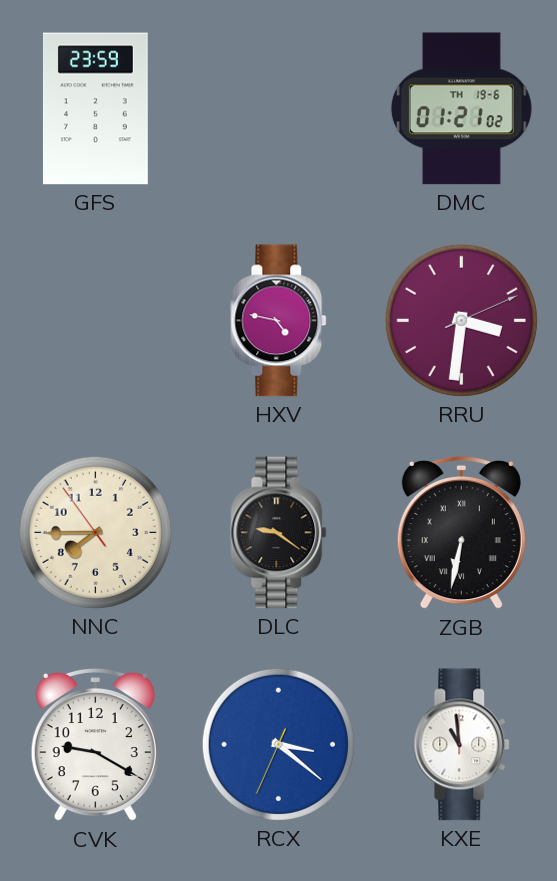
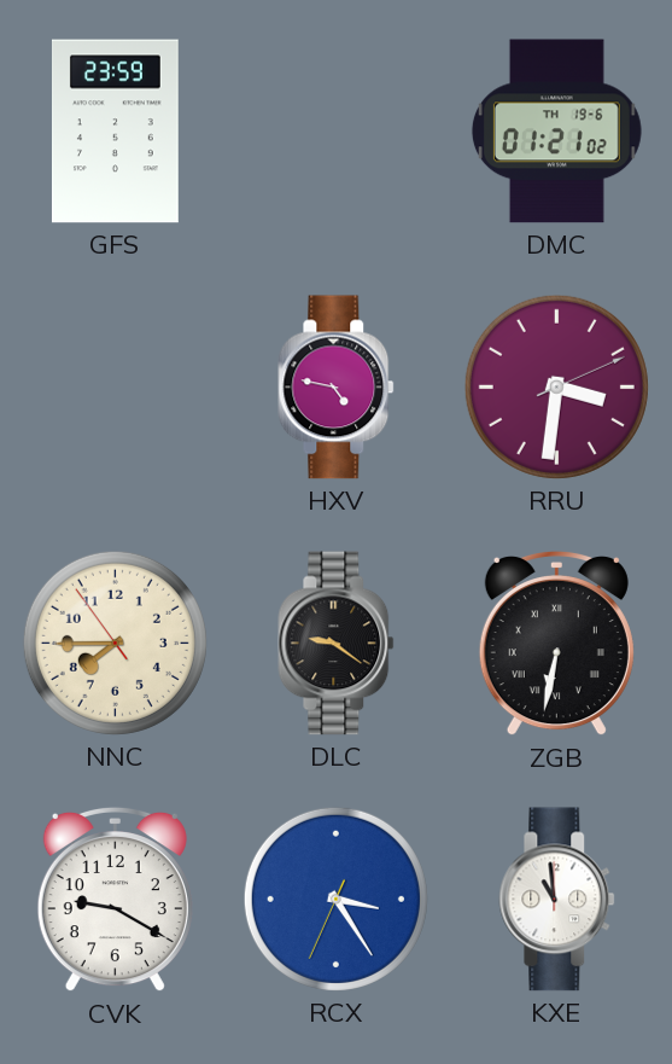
RCX: 3:21 -> 3:24
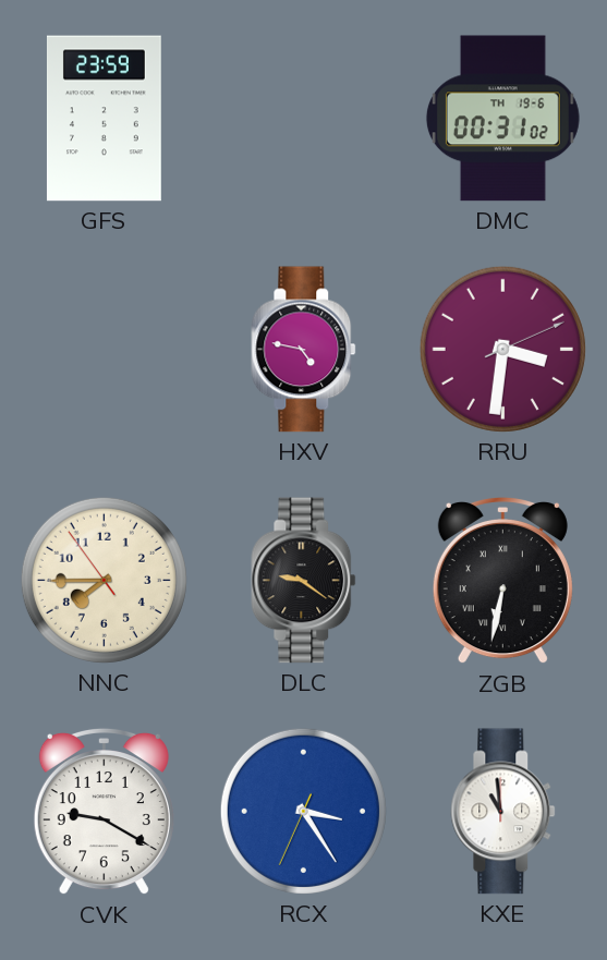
DMC: 01:21 -> 00:31
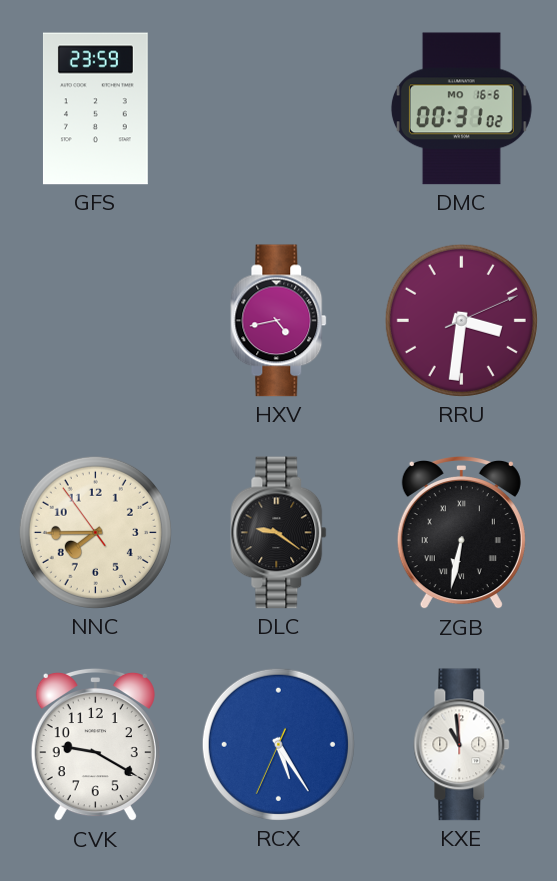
DMC date: TH 19-6 -> MO 16-6
HXV: 4:47 -> 4:43
RCX: 3:24 -> 5:24
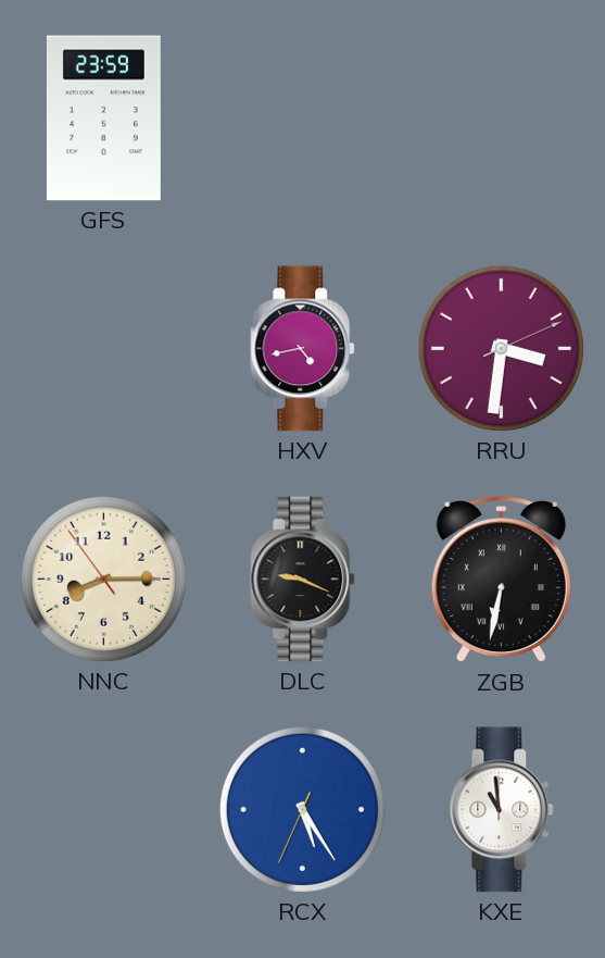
DMC: 00:31 -> none
NNC: 7:44 -> 8:14
DLC: 9:21 -> 9:19
CVK: 9:20 -> none
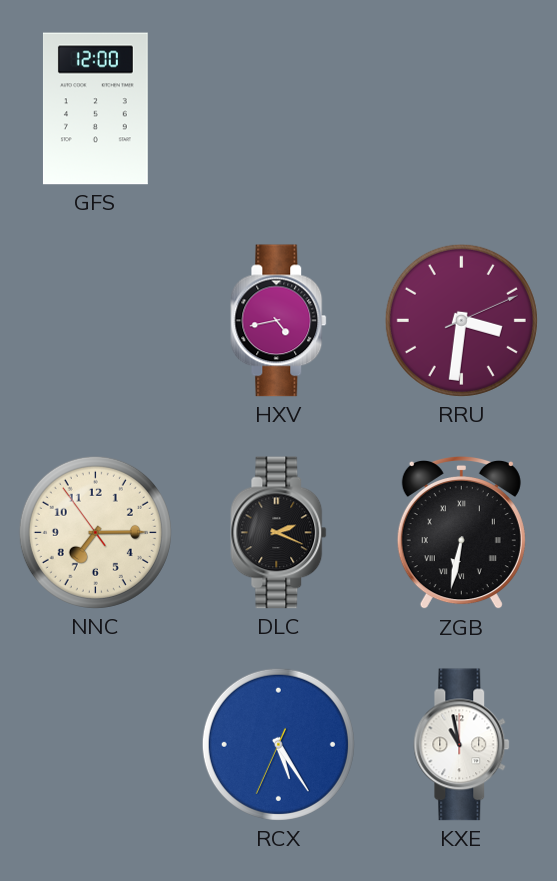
GFS: 23:59 -> 12:00
NNC: 8:14 -> 7:14
DLC: 9:19 -> 2:19
KXE: 10:59 -> 10:58
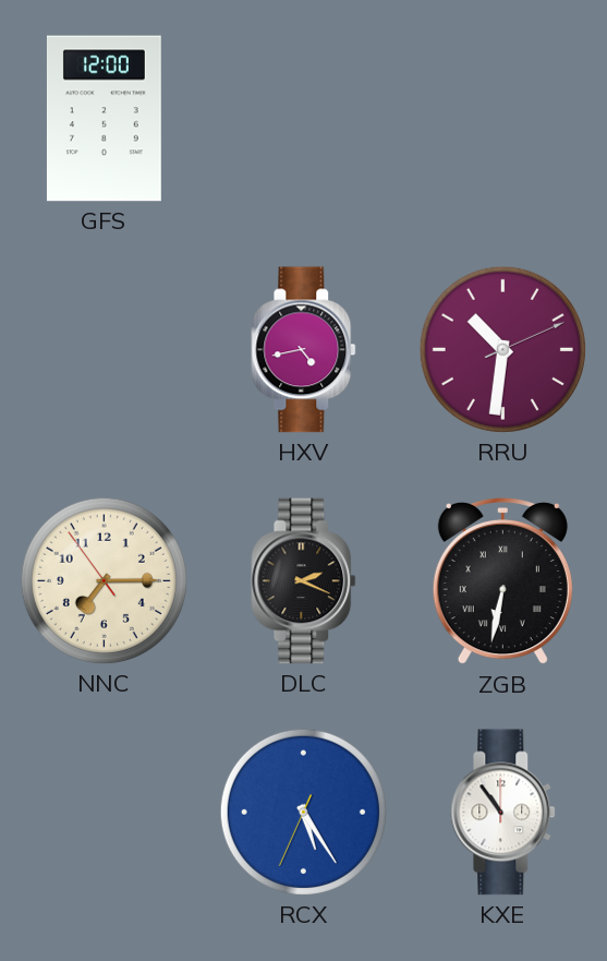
RRU: 3:31 -> 10:31
KXE: 10:58 -> 10:54
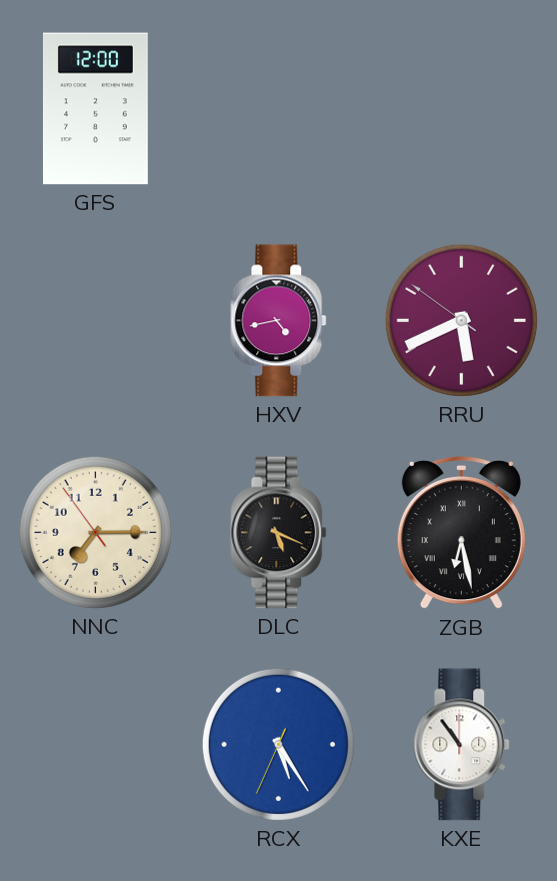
RRU: 10:31 -> 5:40
DLC: 2:19 -> 5:19
ZGB: 6:32 -> 6:28
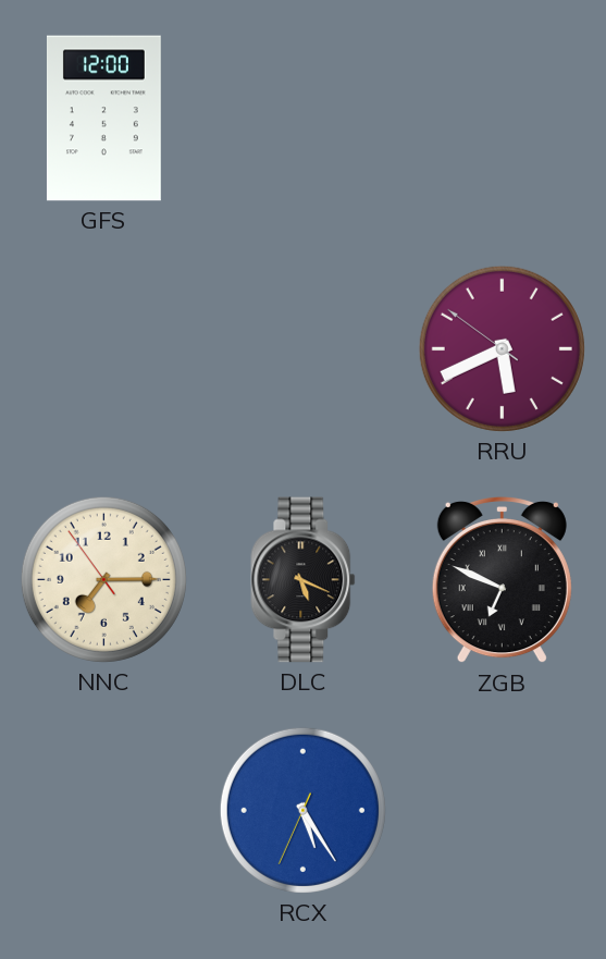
HXV: 4:43 -> none
ZGB: 6:28 -> 6:49
KXE: 10:54 -> none
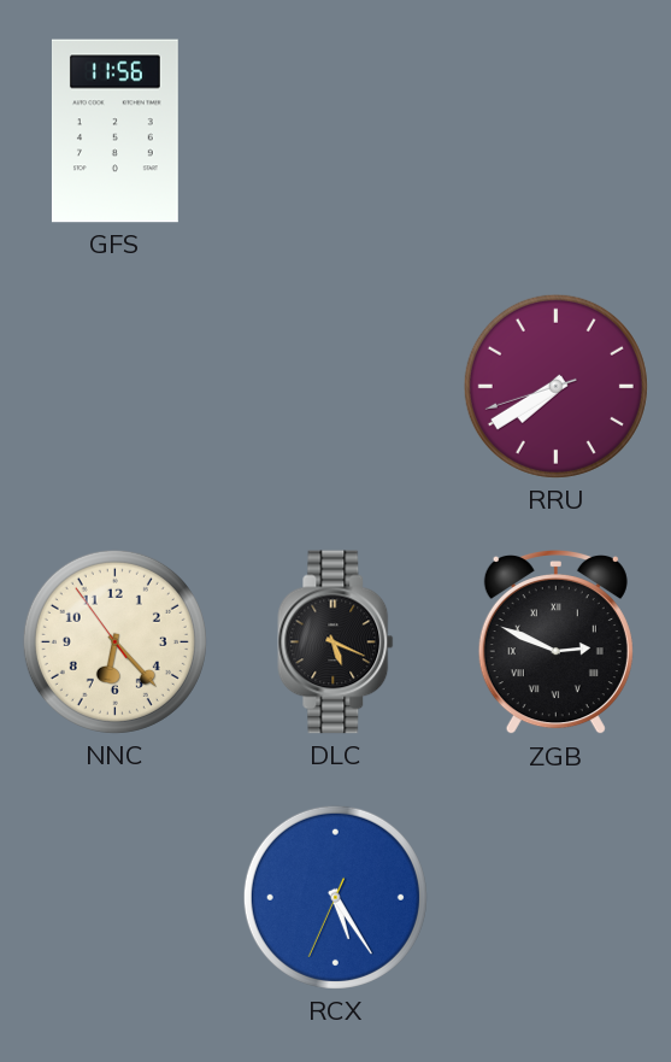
GFS: 12:00 -> 11:56
RRU: 5:40 -> 7:39
NNC: 7:14 -> 6:22
ZGB: 6:49 -> 2:49
